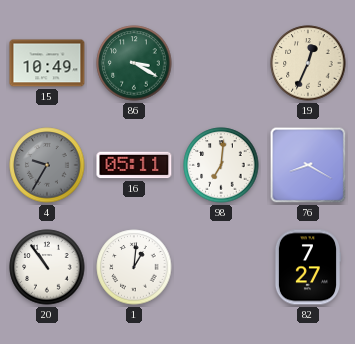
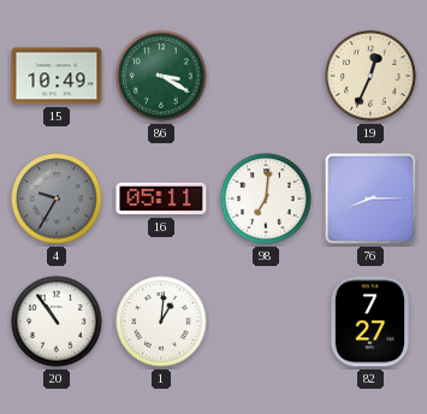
76: 8:20 -> 8:15
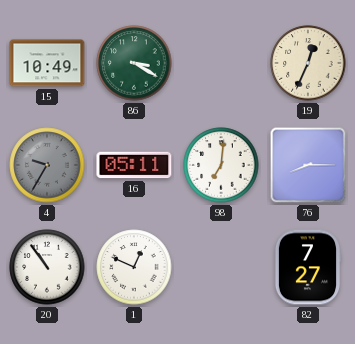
1: 1:01 -> 12:49
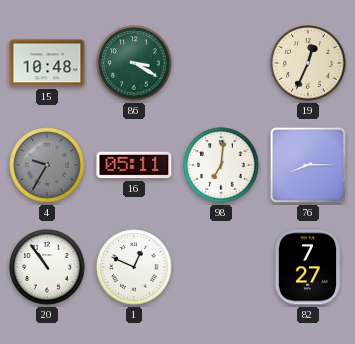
15: 10:49 -> 10:48
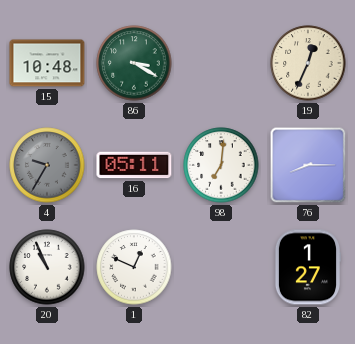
20: 10:54 -> 10:56
82: 7:27 -> 1:27
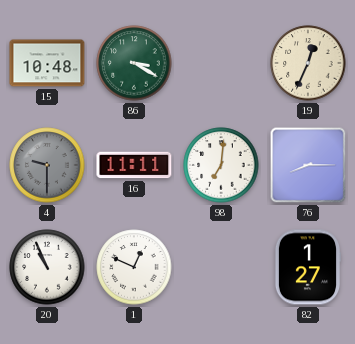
4: 9:35 -> 9:30
16: 05:11 -> 11:11
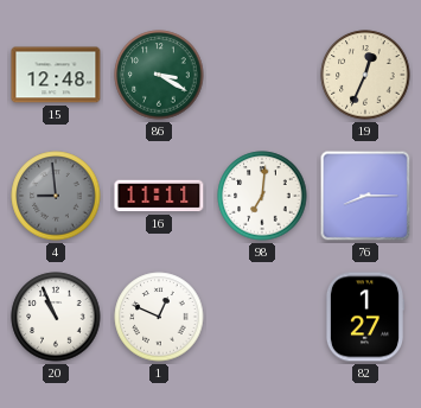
15: 10:48 -> 12:48
4: 9:30 -> 8:59
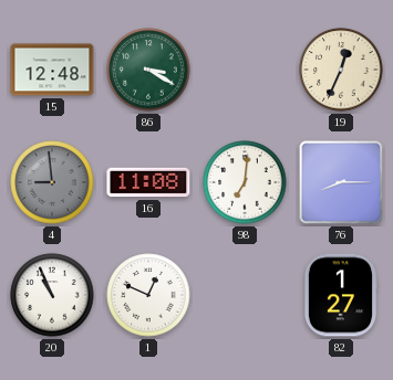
16: 11:11 -> 11:08
